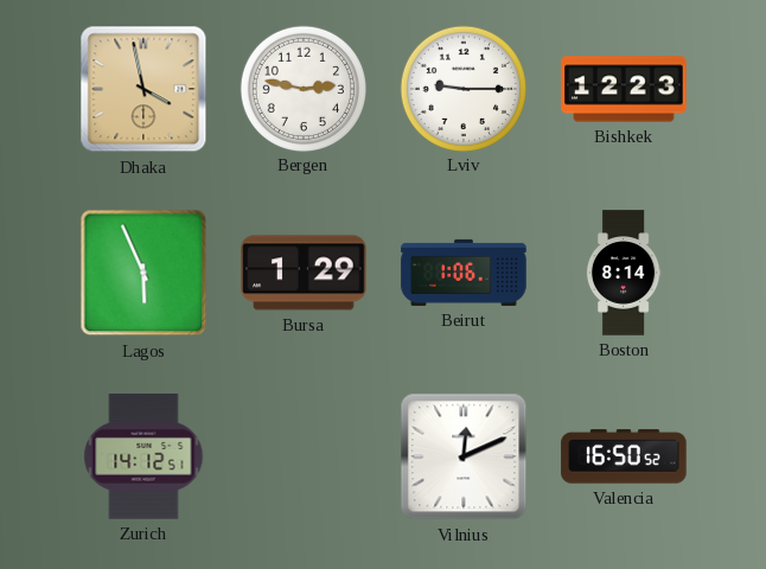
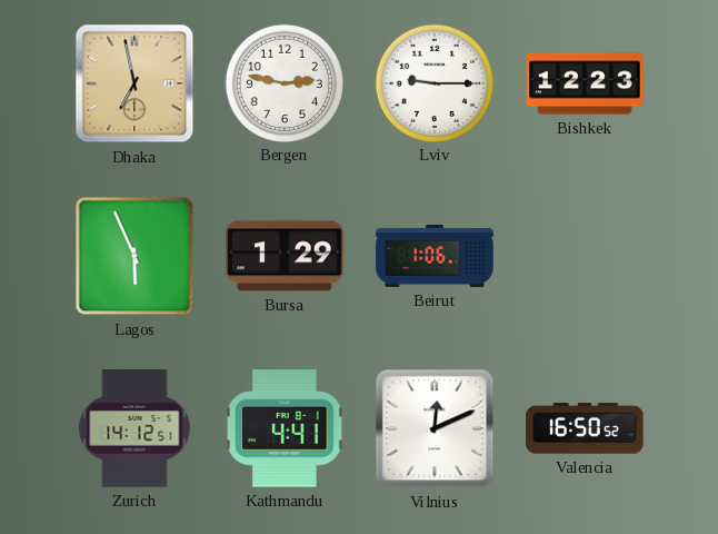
Dhaka: 3:58 -> 6:58
Boston: 8:14 -> none
Kathmandu: none -> 4:41
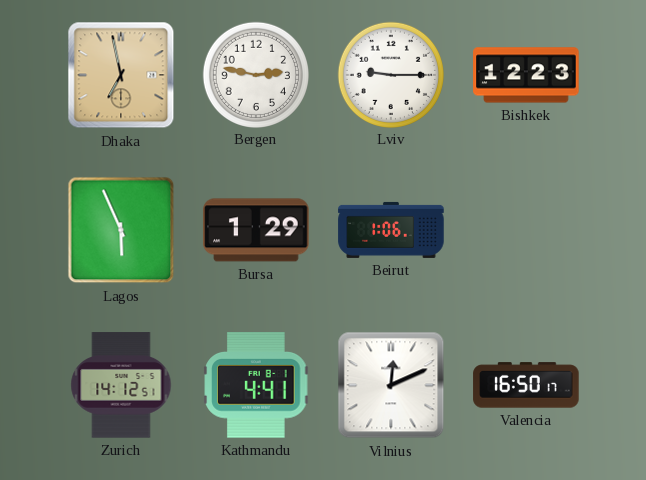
Valencia: 16:50:52 -> 16:50:17
